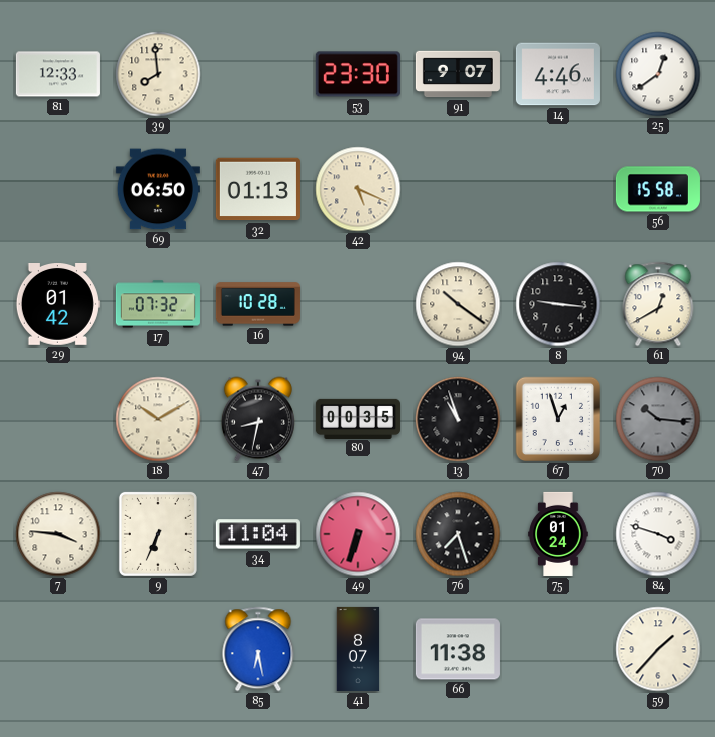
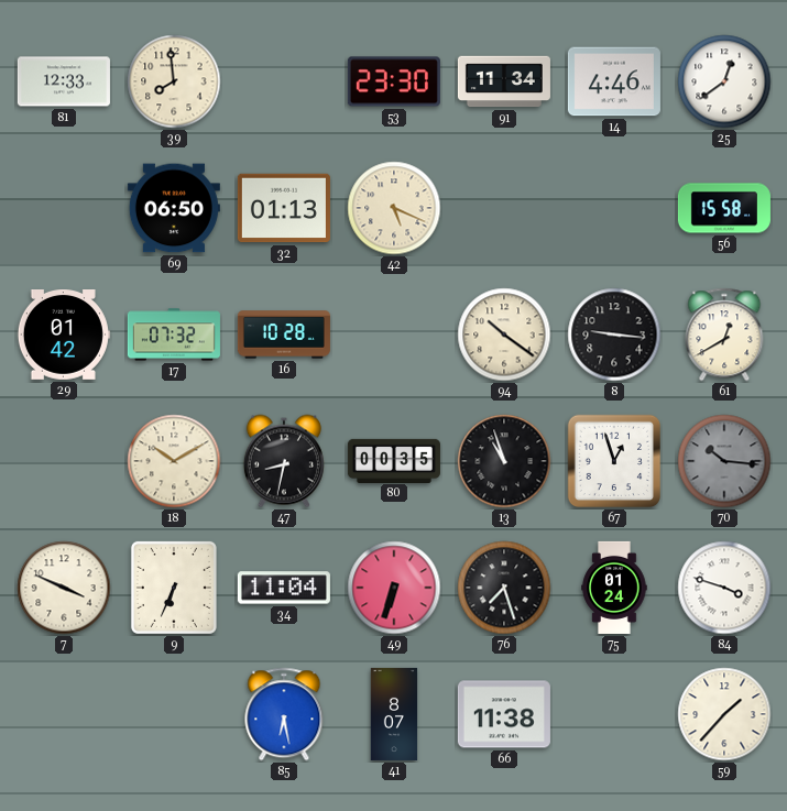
91: 9:07 -> 11:34
7: 3:46 -> 3:49
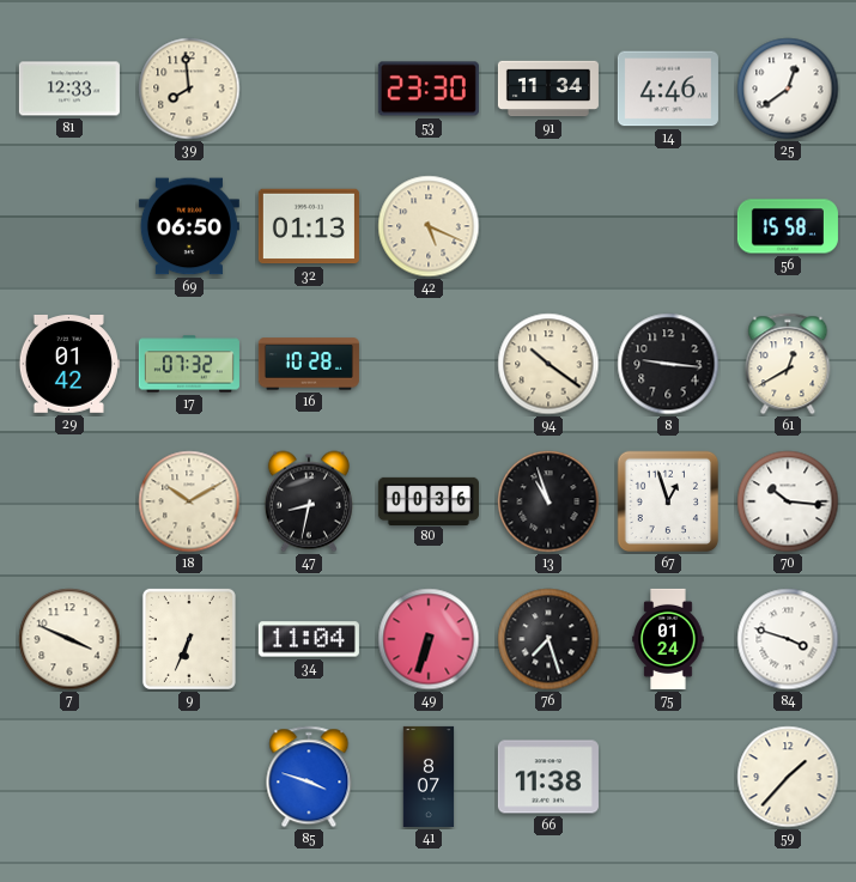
80: 00:35 -> 00:36
70 dial: grey -> white
85: 6:28 -> 3:48
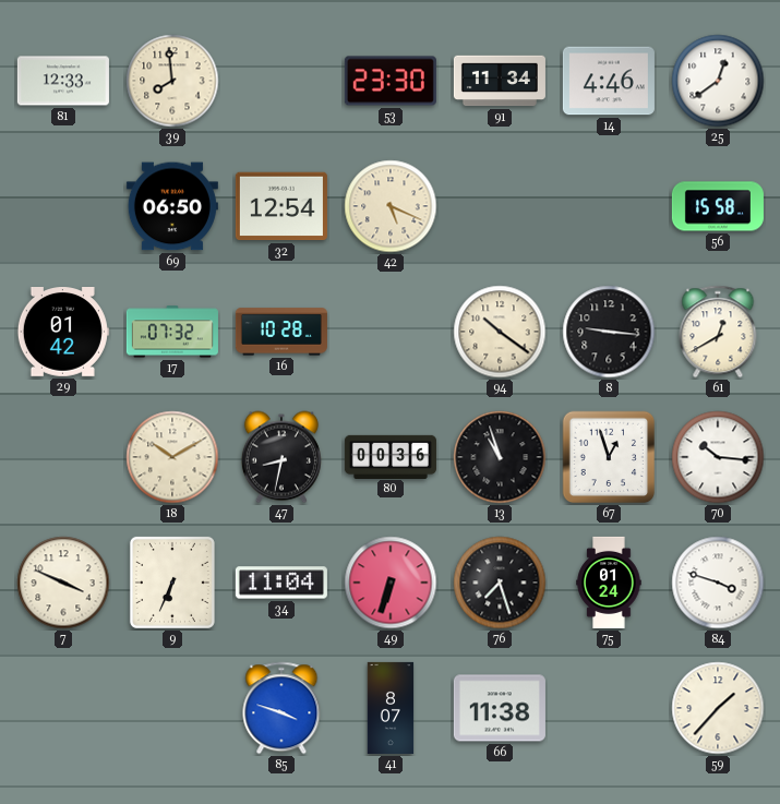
32: 01:13 -> 12:54
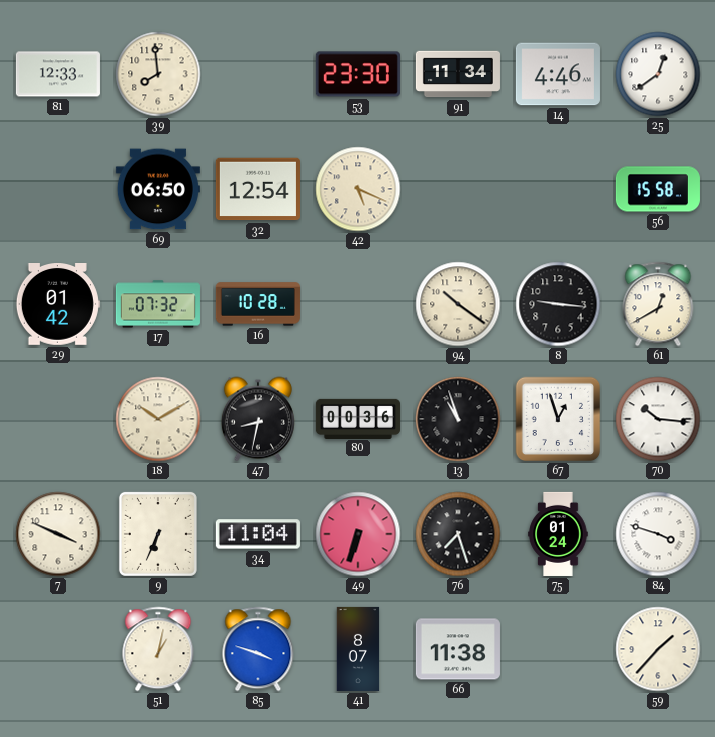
51: none -> 1:02
